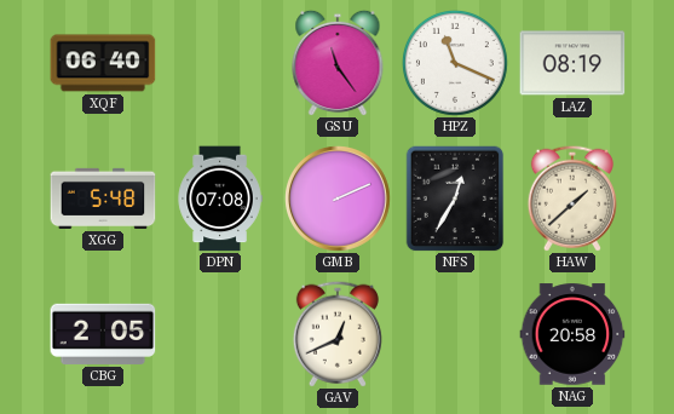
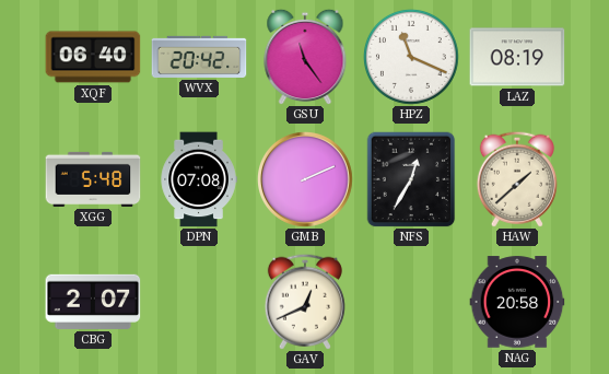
WVX: none -> 20:42
CBG: 2:05 -> 2:07
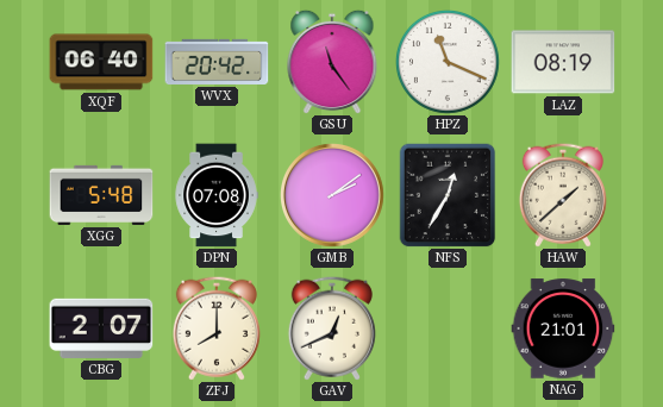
GMB: 2:11 -> 2:09
ZFJ: none -> 8:00
NAG: 20:58 -> 21:01
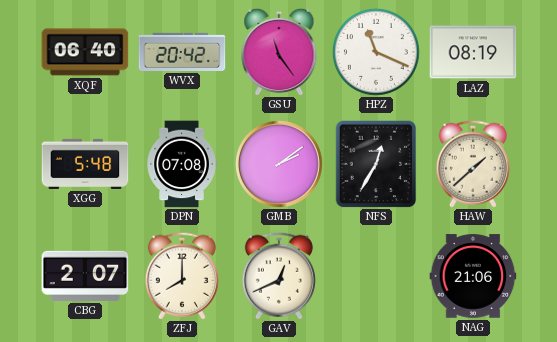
NAG: 21:01 -> 21:06
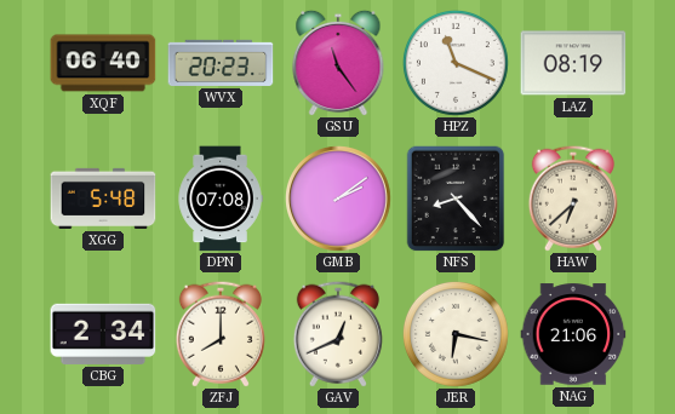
WVX: 20:42 -> 20:23
NFS: 12:35 -> 8:23
HAW: 1:38 -> 6:38
CBG: 2:07 -> 2:34
JER: none -> 6:17
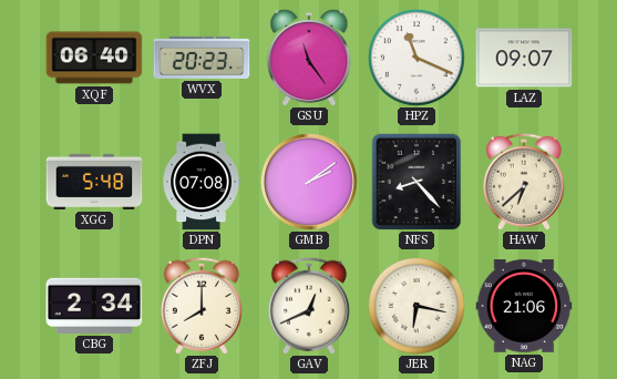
LAZ: 08:19 -> 09:07
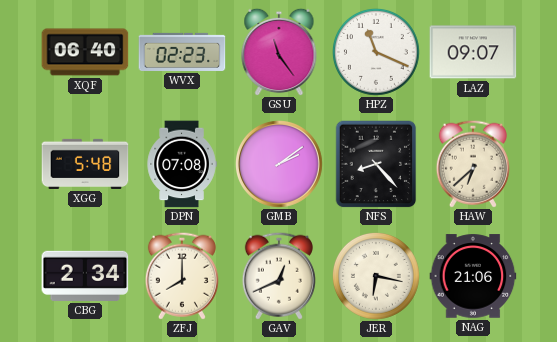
WVX: 20:23 -> 02:23
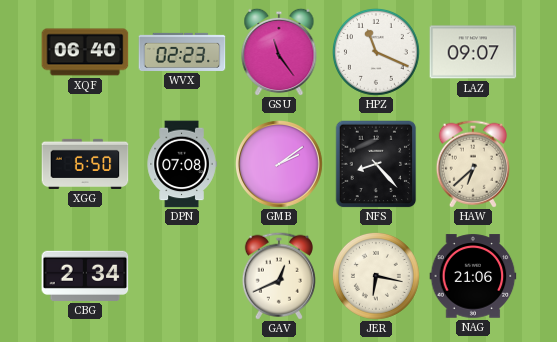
XGG: 5:48 -> 6:50
ZFJ: 8:00 -> none
